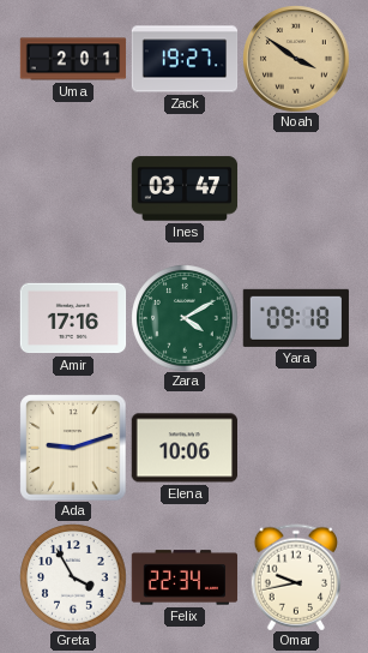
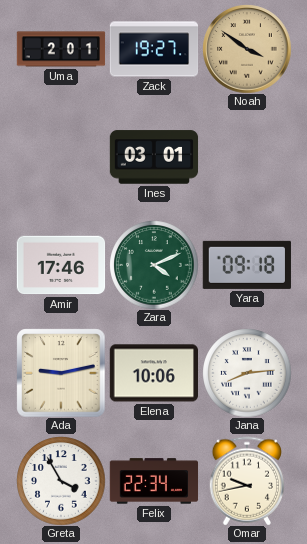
Ines: 03:47 -> 03:01
Amir: 17:16 -> 17:46
Zara: 4:10 -> 4:11
Ada: 9:12 -> 9:13
Jana: none -> 8:14
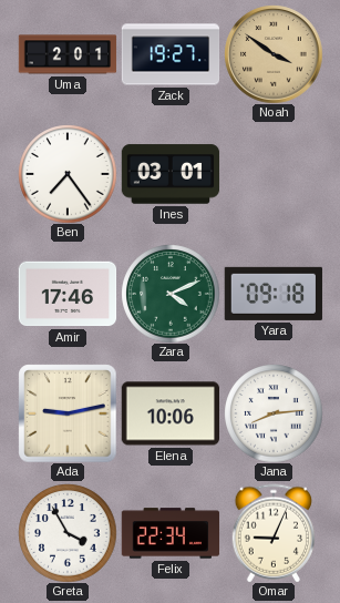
Ben: none -> 7:24
Omar: 9:43 -> 9:04
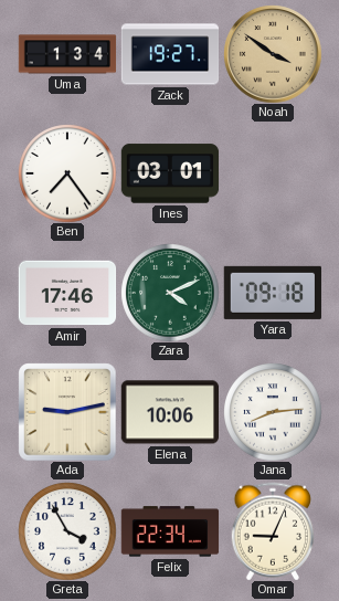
Uma: 2:01 -> 1:34
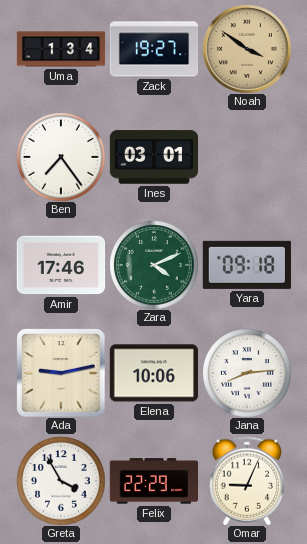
Felix: 22:34 -> 22:29
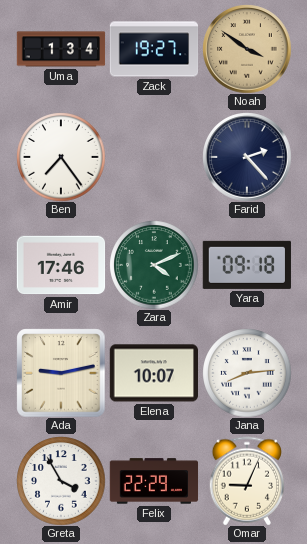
Ines: 03:01 -> none
Farid: none -> 2:23
Elena: 10:06 -> 10:07
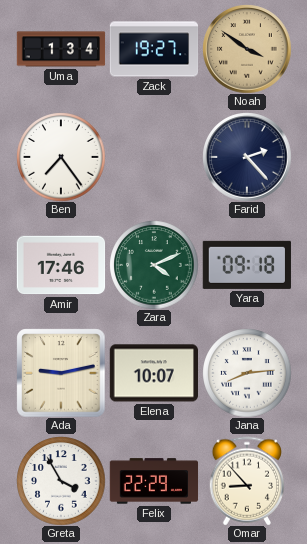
Omar: 9:04 -> 8:53
